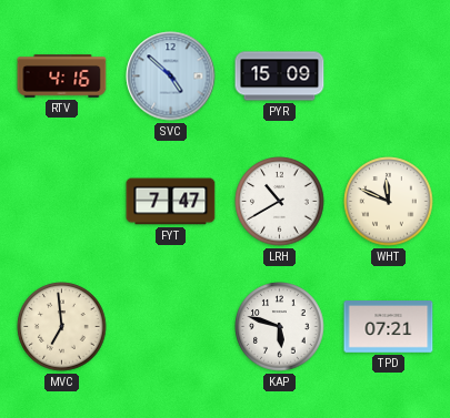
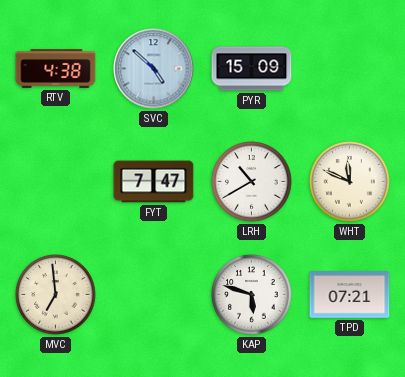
RTV: 4:16 -> 4:38
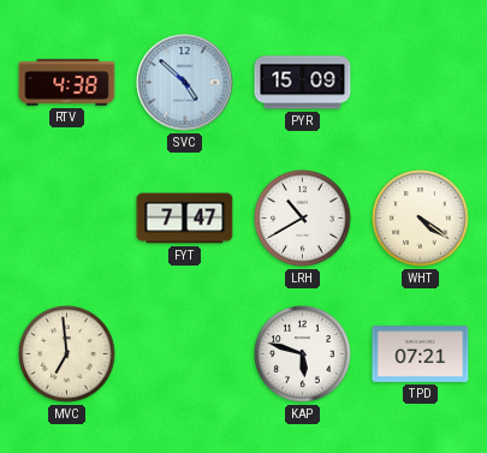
WHT: 11:49 -> 4:21
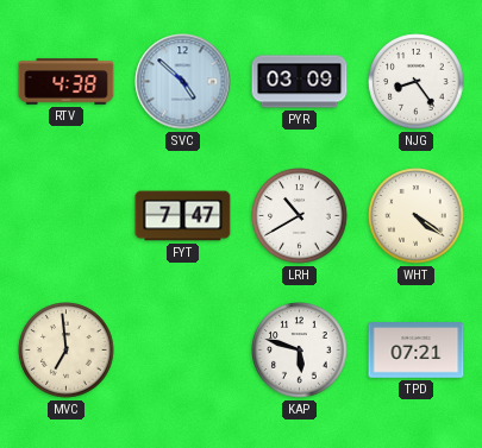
PYR: 15:09 -> 03:09
NJG: none -> 8:24
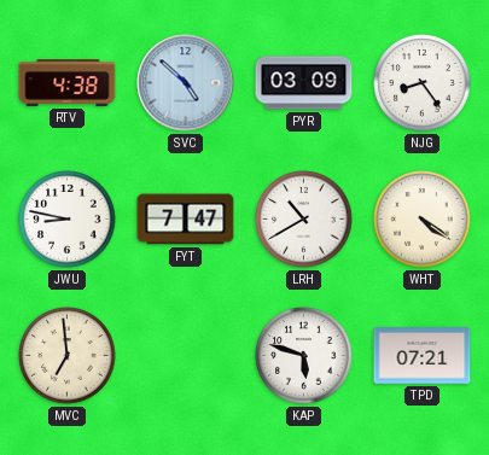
JWU: none -> 8:47
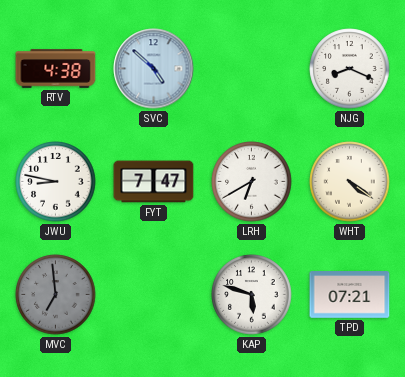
PYR: 03:09 -> none
NJG: 8:24 -> 8:19
LRH: 10:40 -> 6:40
MVC dial: cream -> grey
